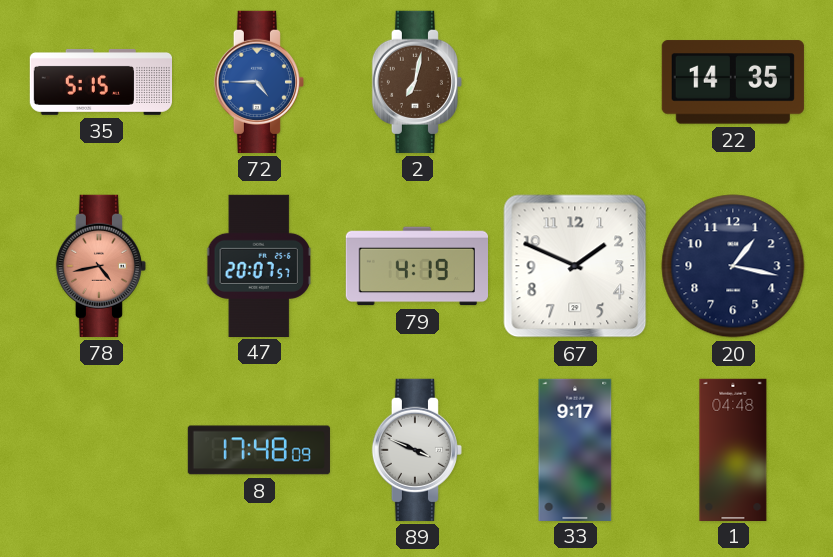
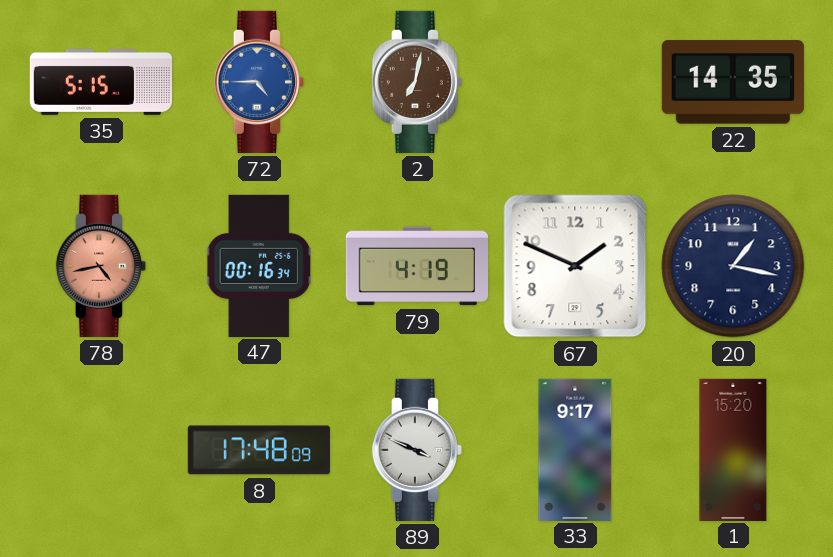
47: 20:07 -> 00:16
1: 04:48 -> 15:20
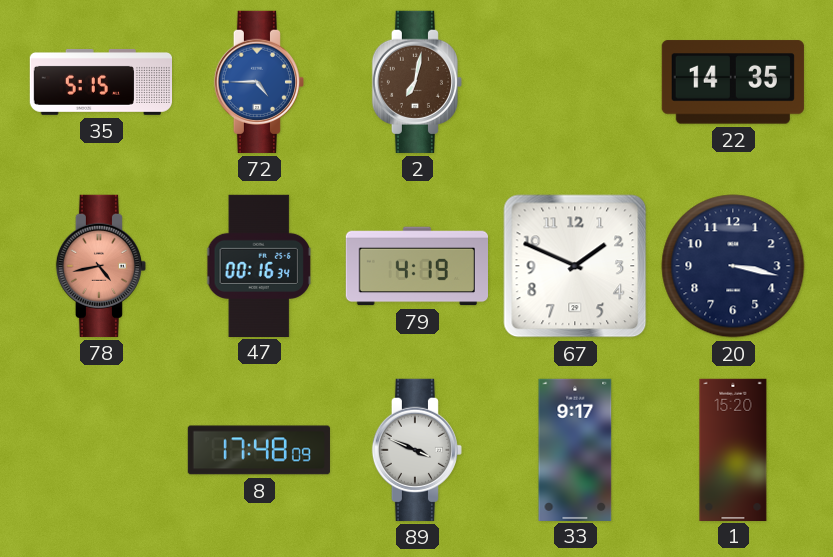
20: 1:17 -> 3:17
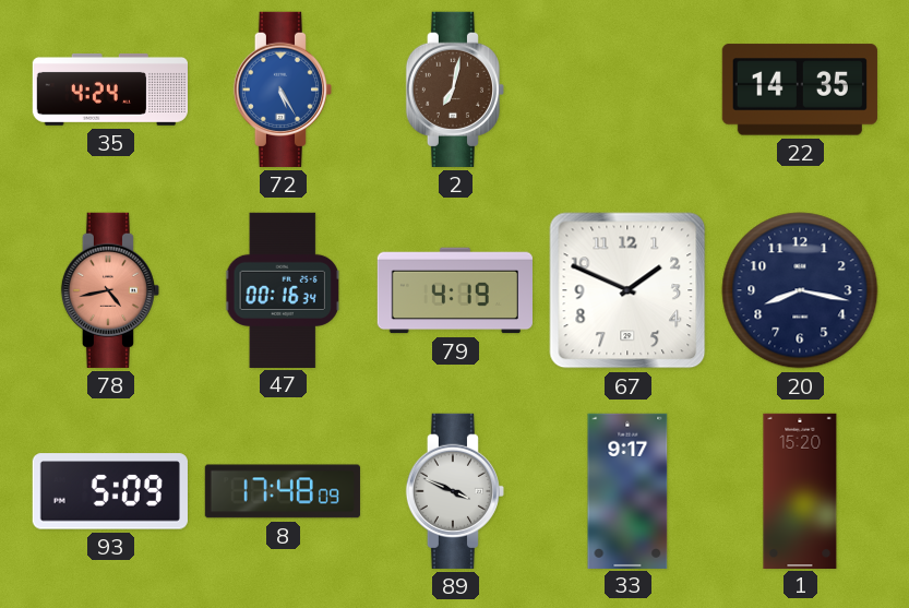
35: 5:15 -> 4:24
72: 4:45 -> 5:25
20: 3:17 -> 8:17
93: none -> 5:09
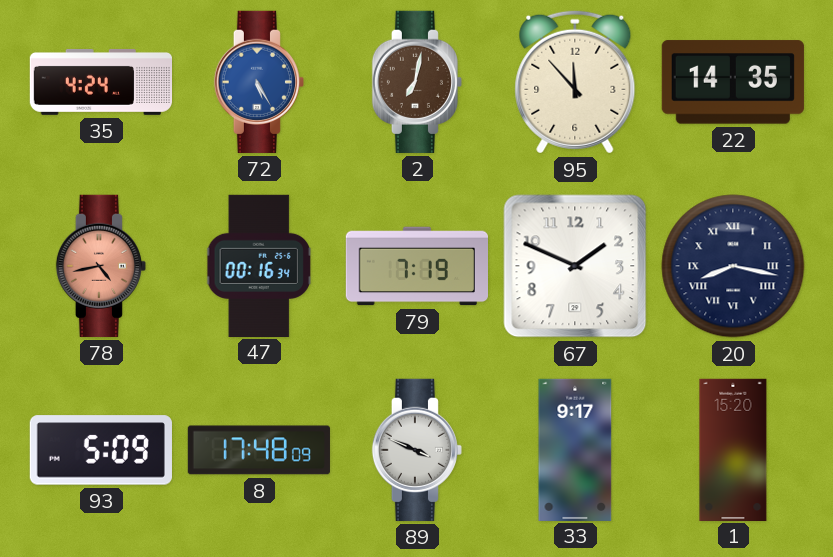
95: none -> 11:53
79: 4:19 -> 7:19
20 numerals: Arabic -> Roman
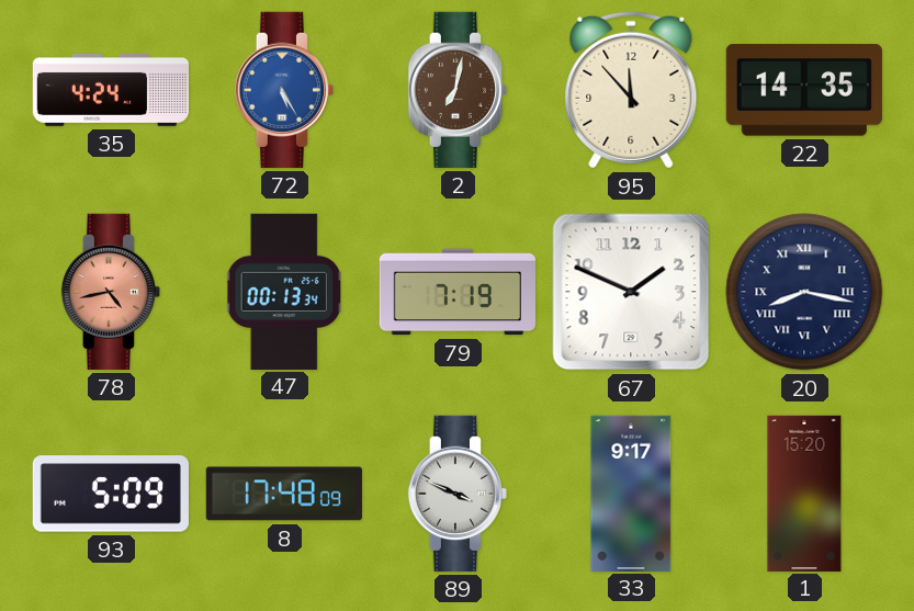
47: 00:16 -> 00:13
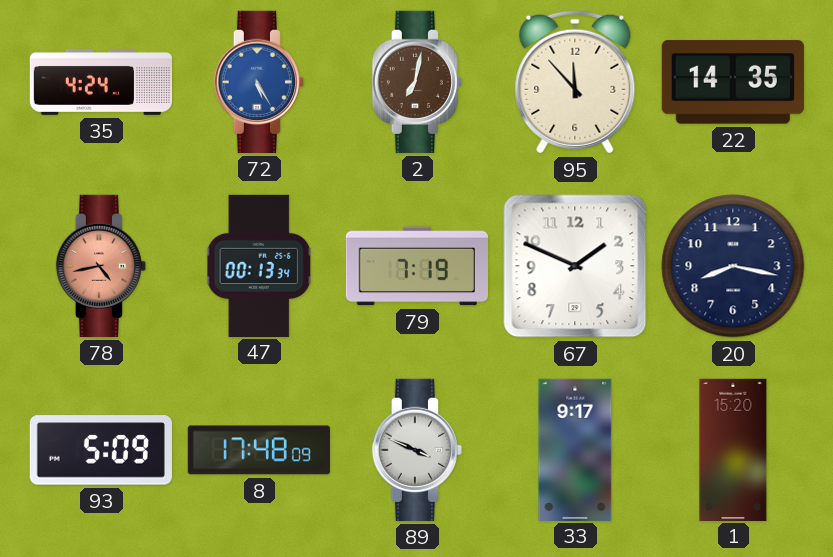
20 numerals: Roman -> Arabic
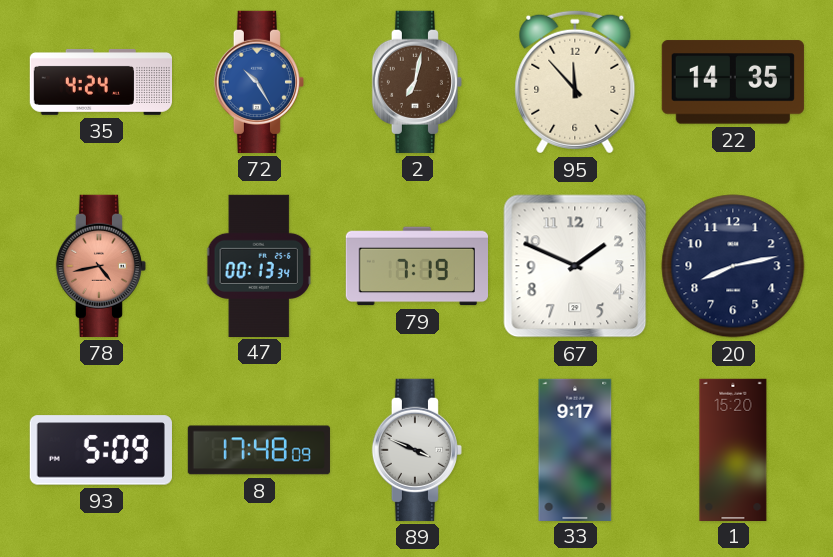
72: 5:25 -> 10:25
20: 8:17 -> 8:13
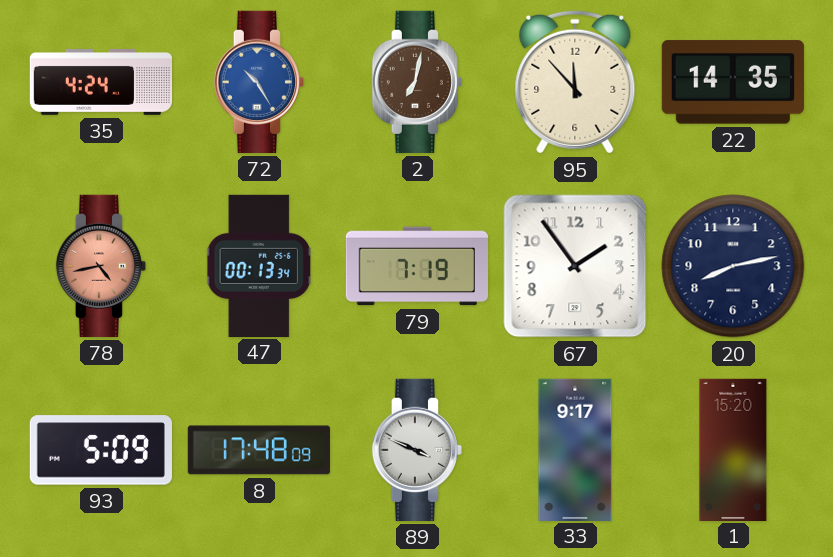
67: 1:49 -> 1:54
